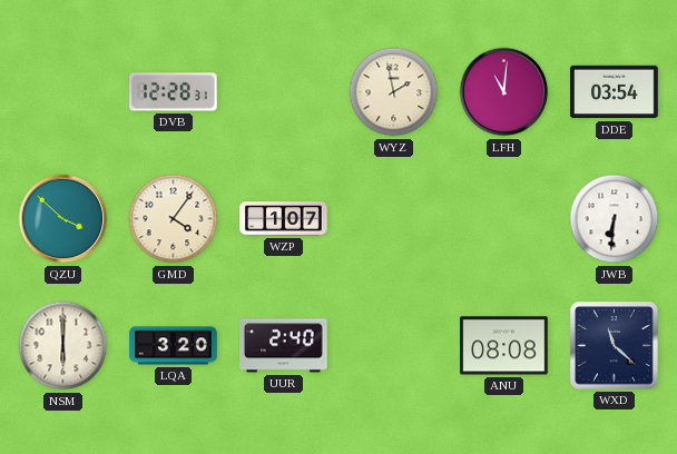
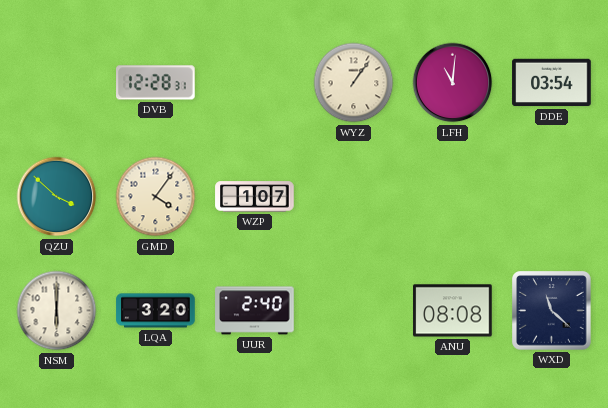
WYZ: 1:58 -> 1:06
JWB: 6:31 -> none
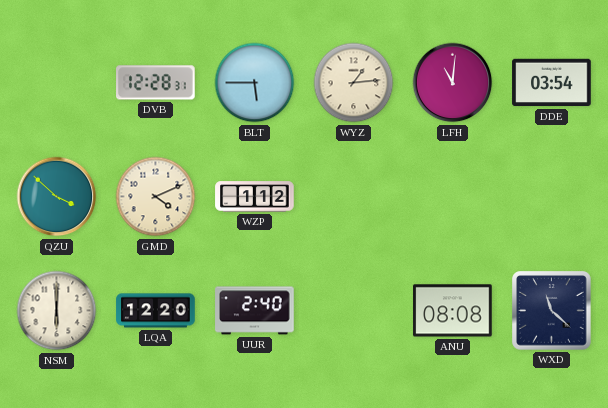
BLT: none -> 5:45
WYZ: 1:06 -> 1:14
GMD: 4:06 -> 4:11
WZP: 1:07 -> 1:12
LQA: 3:20 -> 12:20
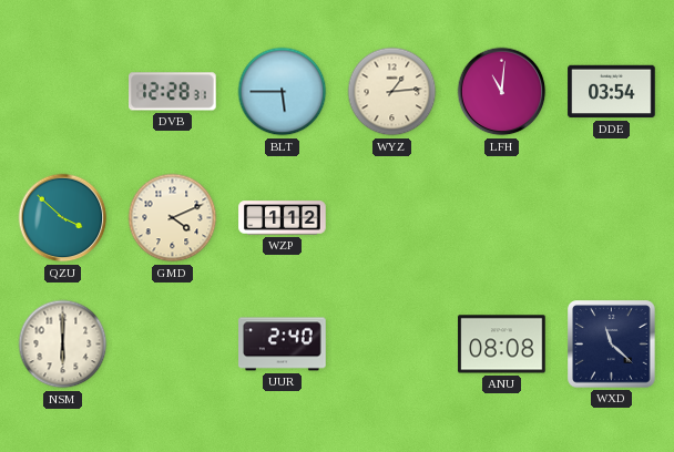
LQA: 12:20 -> none
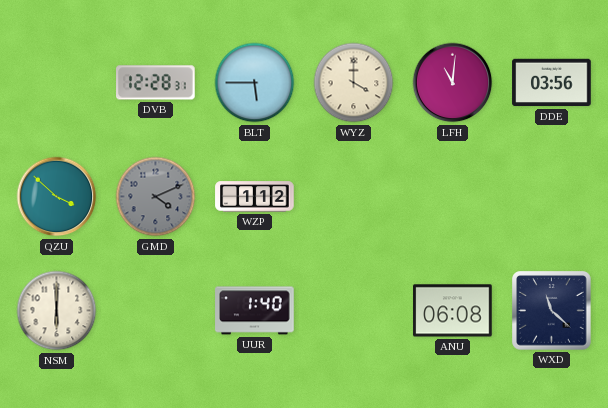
WYZ: 1:14 -> 4:00
DDE: 03:54 -> 03:56
GMD dial: cream -> grey
UUR: 2:40 -> 1:40
ANU: 08:08 -> 06:08
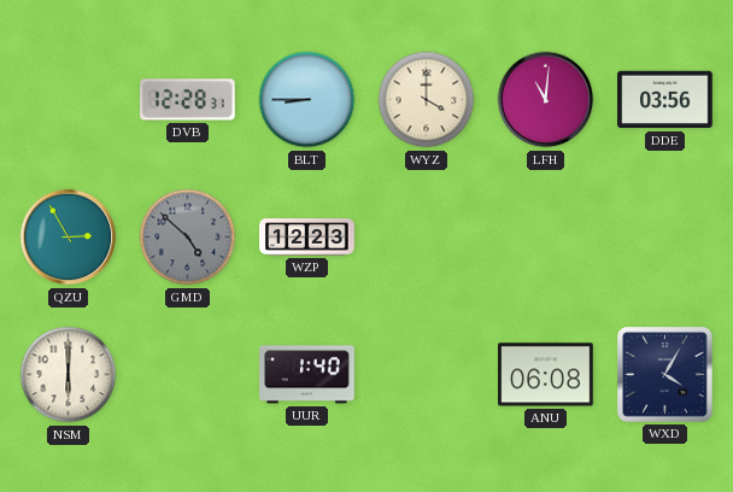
BLT: 5:45 -> 8:45
QZU: 3:52 -> 2:55
GMD: 4:11 -> 4:52
WZP: 1:12 -> 12:23
WXD: 11:22 -> 4:05
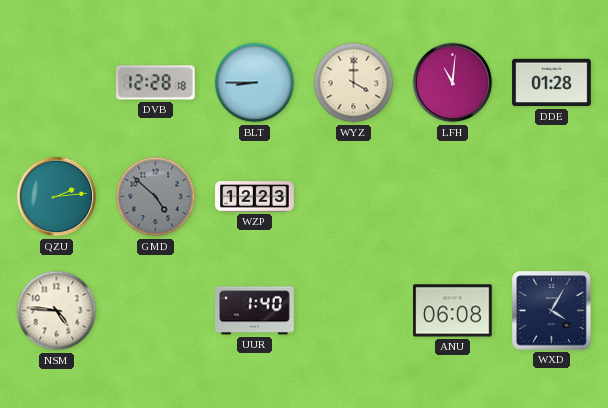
DVB: 12:28:31 -> 12:28:18
DDE: 03:56 -> 01:28
QZU: 2:55 -> 2:14
NSM: 6:00 -> 4:46
